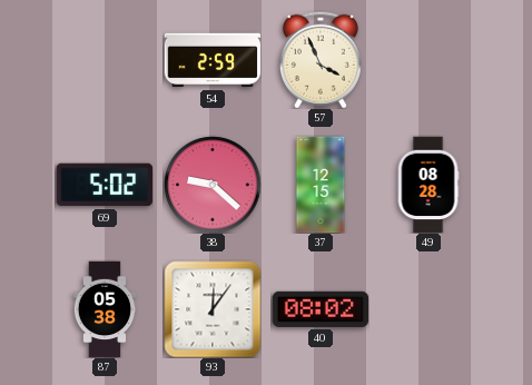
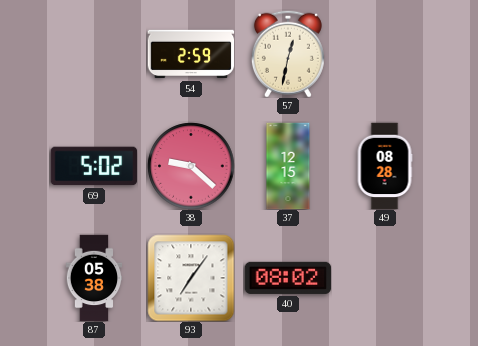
57: 3:56 -> 12:32
93: 12:06 -> 7:06
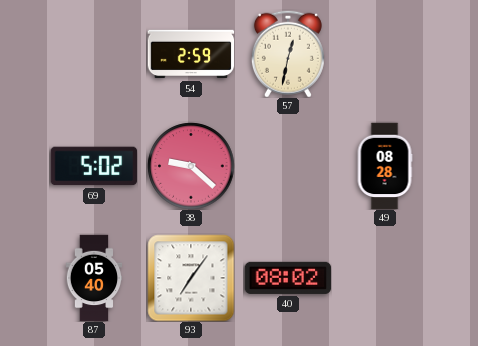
37: 12:15 -> none
87: 05:38 -> 05:40
